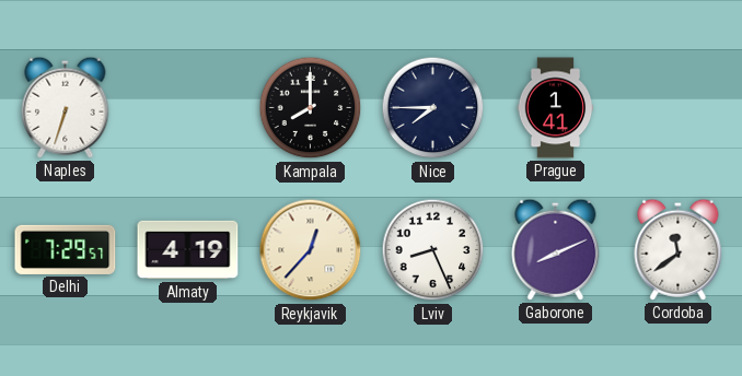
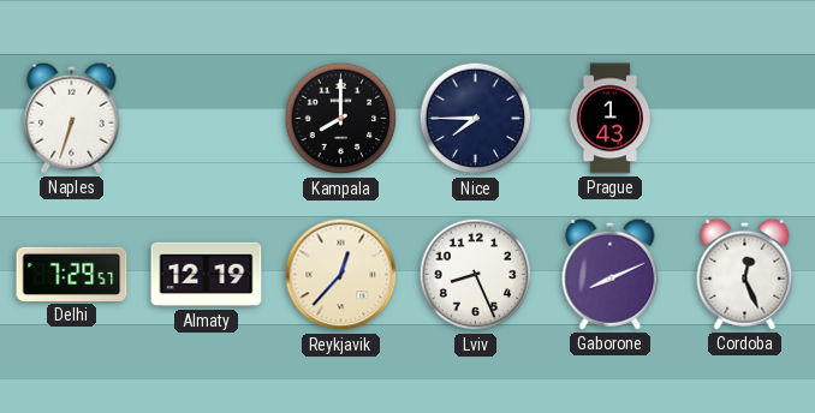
Prague: 1:41 -> 1:43
Almaty: 4:19 -> 12:19
Cordoba: 11:39 -> 12:26
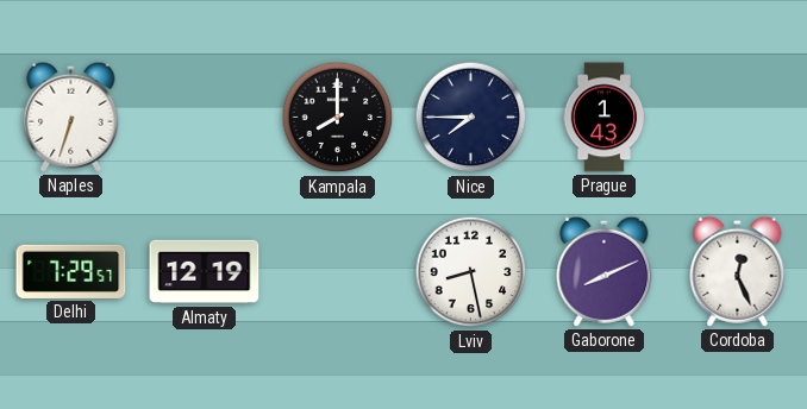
Reykjavik: 12:37 -> none
Lviv: 8:26 -> 8:28
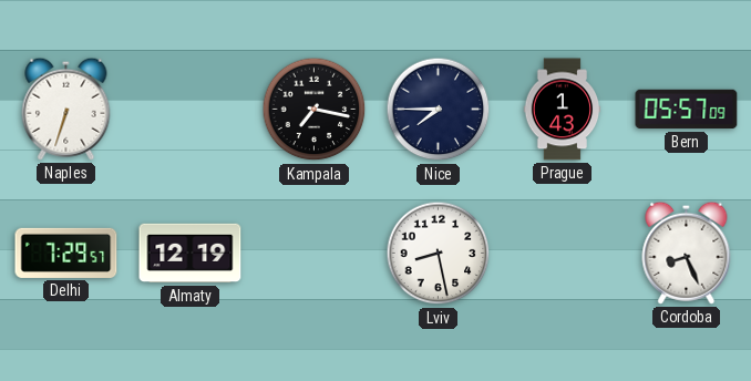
Kampala: 8:00 -> 7:17
Bern: none -> 05:57
Gaborone: 8:11 -> none
Cordoba: 12:26 -> 8:26
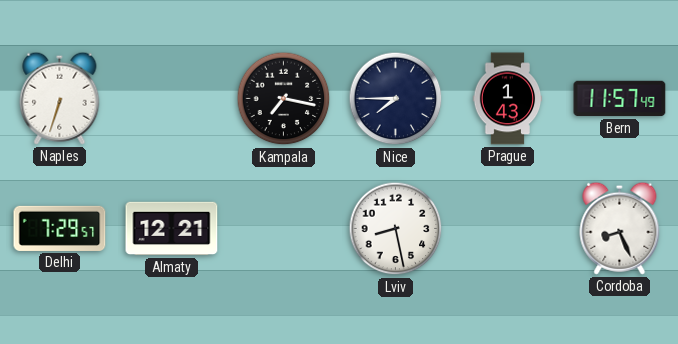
Bern: 05:57 -> 11:57
Almaty: 12:19 -> 12:21
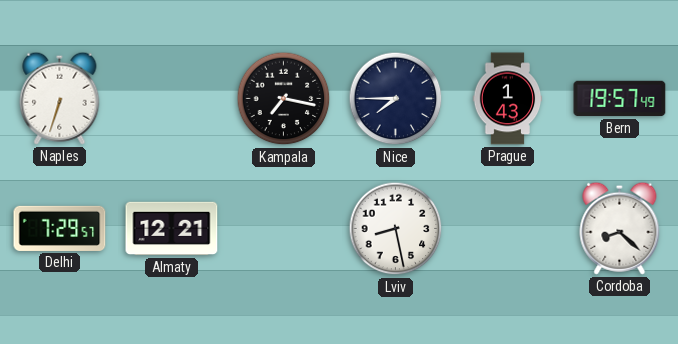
Bern: 11:57 -> 19:57
Cordoba: 8:26 -> 8:22
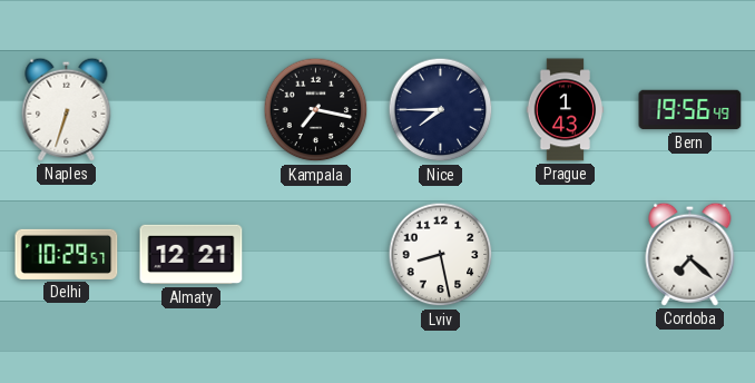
Bern: 19:57 -> 19:56
Delhi: 7:29 -> 10:29
Cordoba: 8:22 -> 7:22
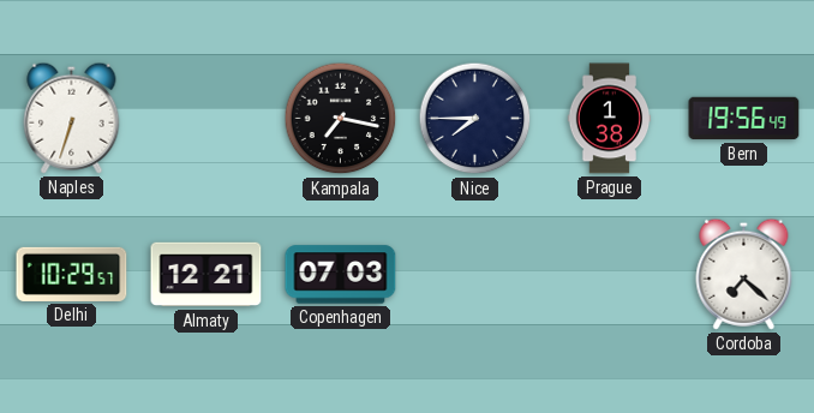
Prague: 1:43 -> 1:38
Copenhagen: none -> 07:03
Lviv: 8:28 -> none
